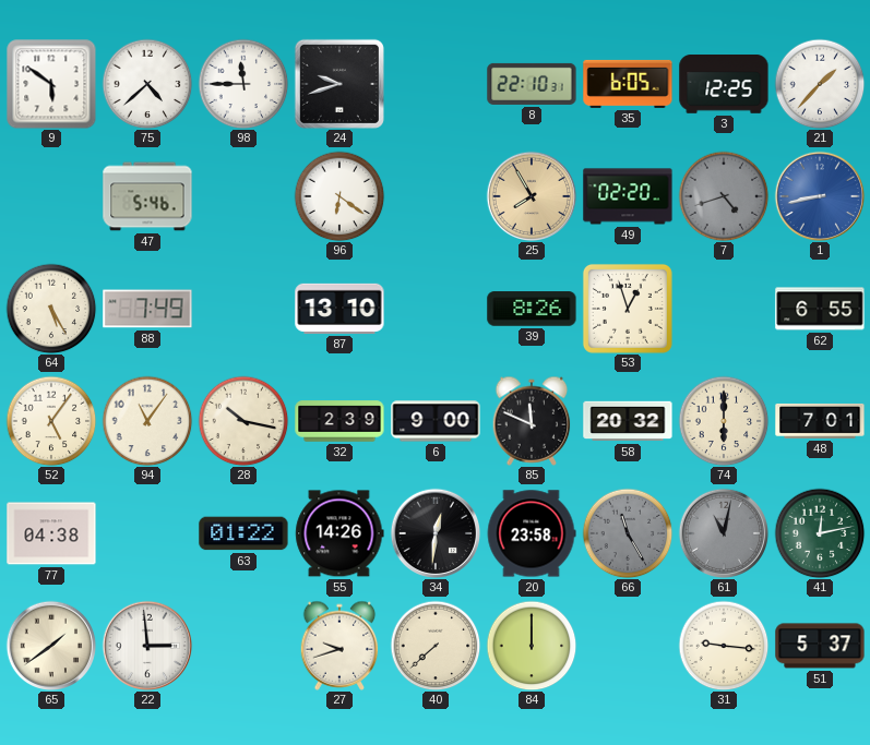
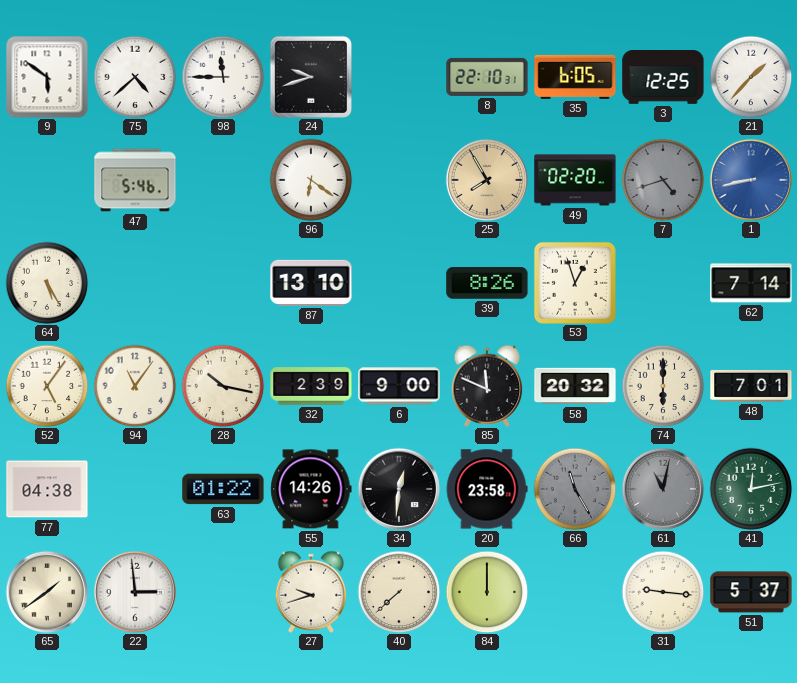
88: 7:49 -> none
62: 6:55 -> 7:14
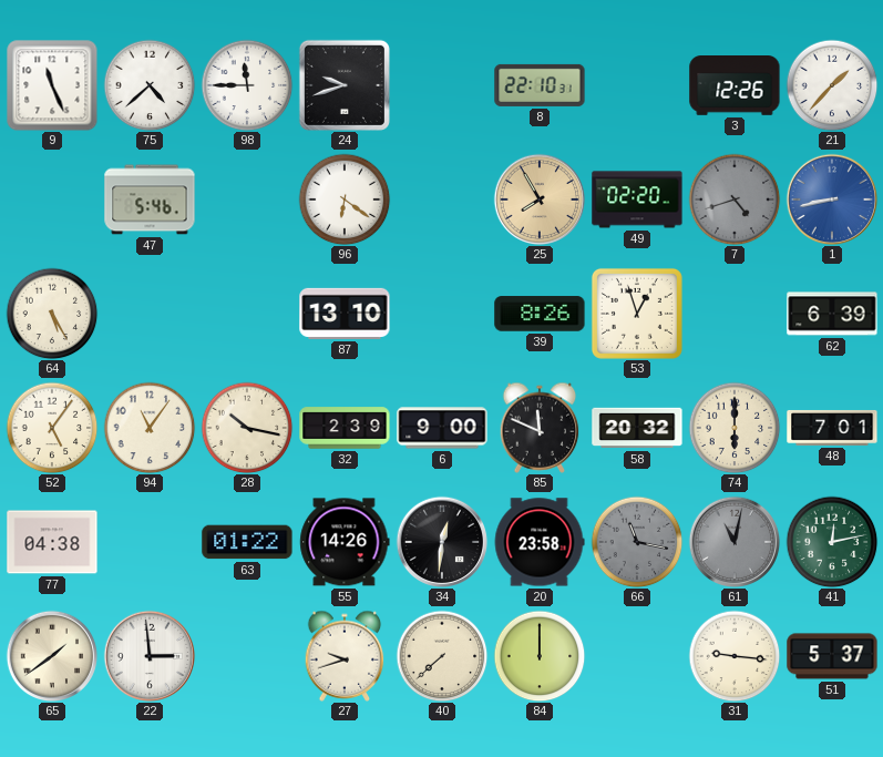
9: 5:51 -> 11:26
35: 6:05 -> none
3: 12:25 -> 12:26
62: 7:14 -> 6:39
66: 11:25 -> 11:17
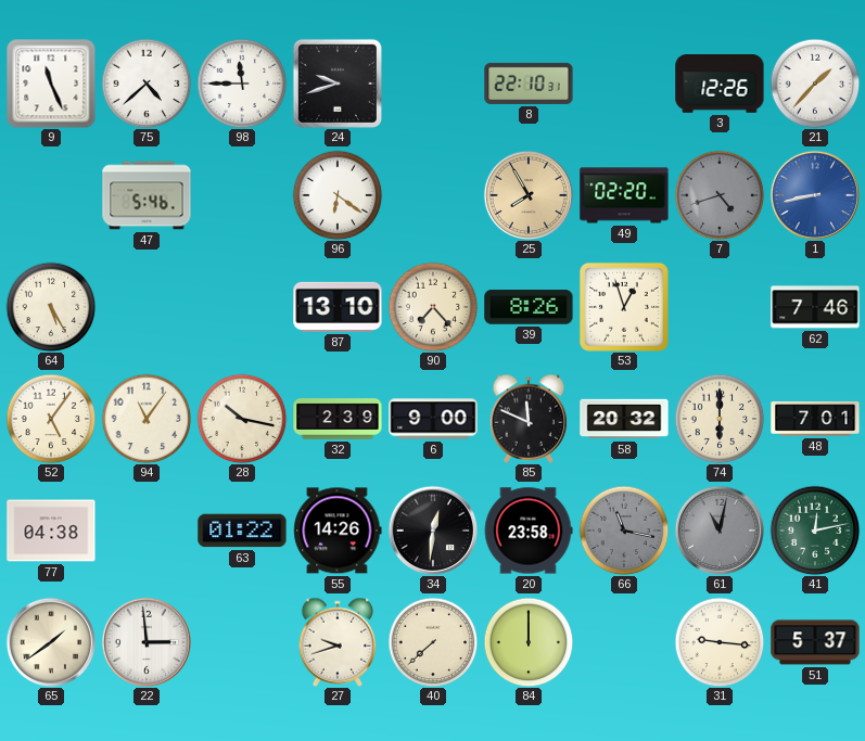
90: none -> 7:23
62: 6:39 -> 7:46
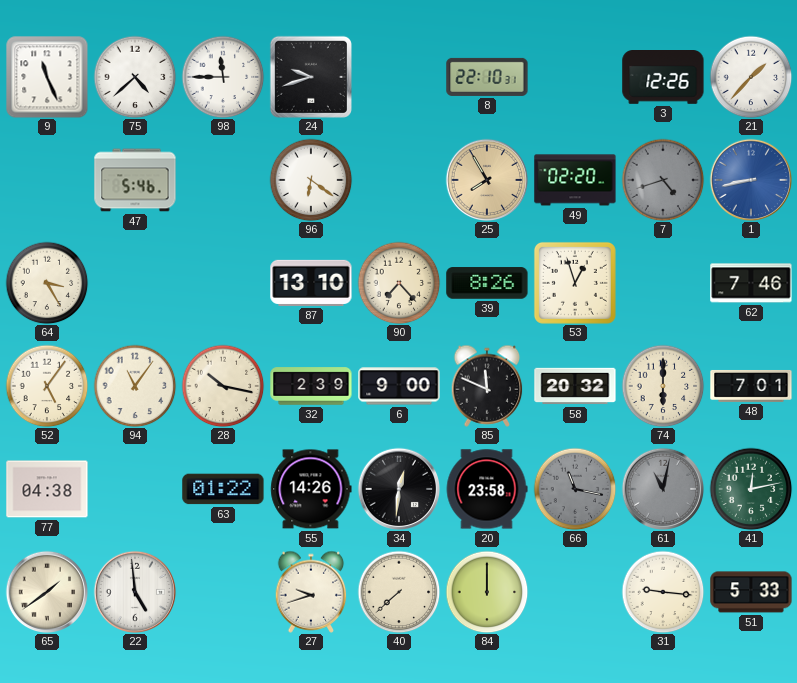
64: 5:25 -> 3:25
22: 2:59 -> 4:59
51: 5:37 -> 5:33
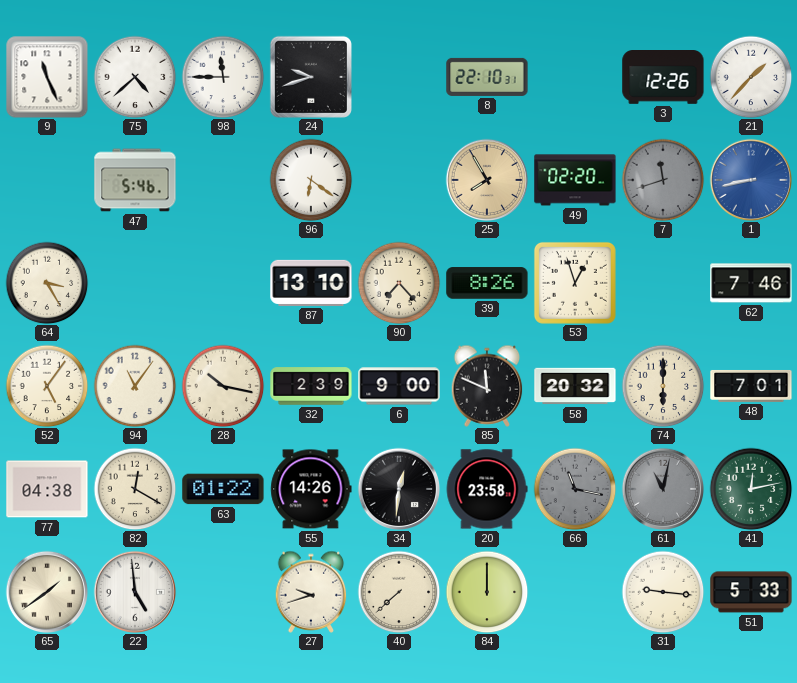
7: 4:42 -> 11:42
82: none -> 12:20
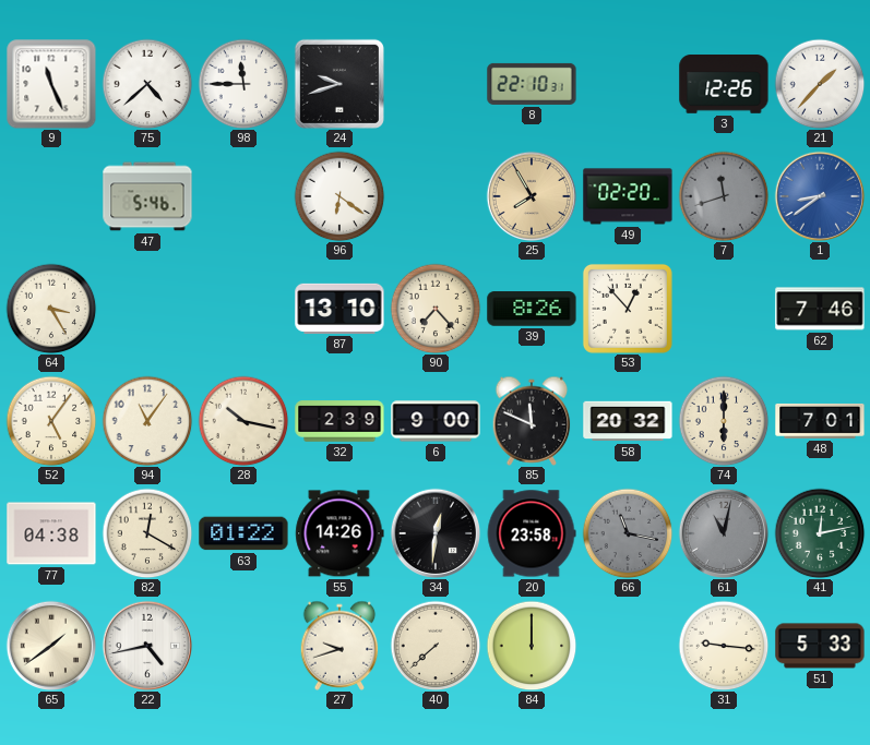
1: 8:43 -> 8:39
53: 12:57 -> 12:53
22: 4:59 -> 4:43
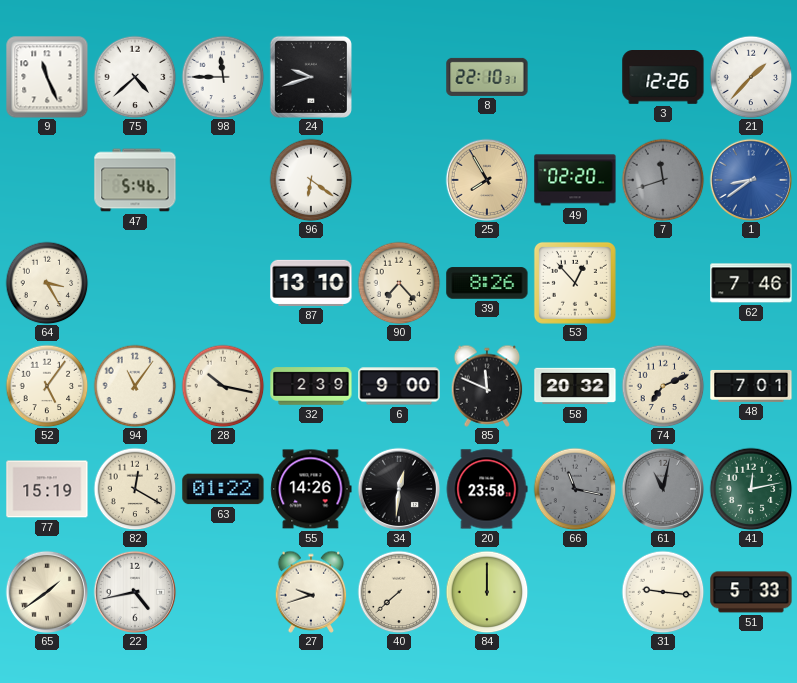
74: 6:00 -> 7:11
77: 04:38 -> 15:19
